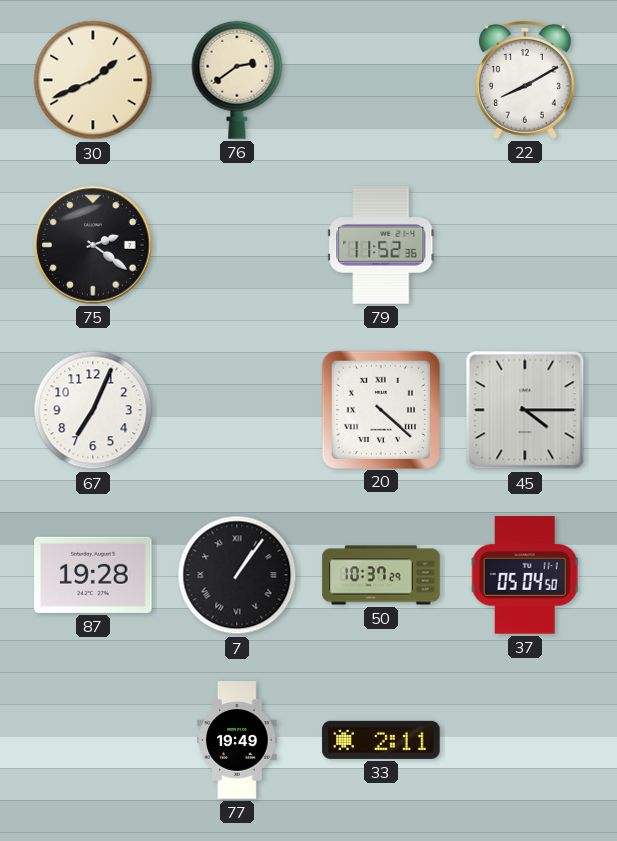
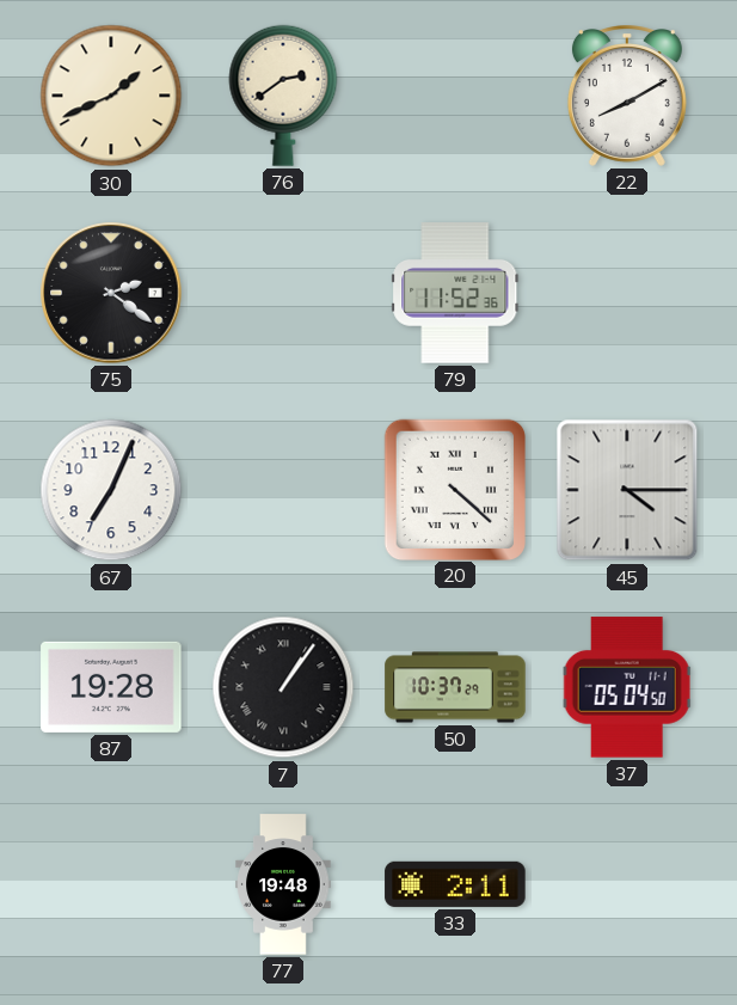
77: 19:49 -> 19:48
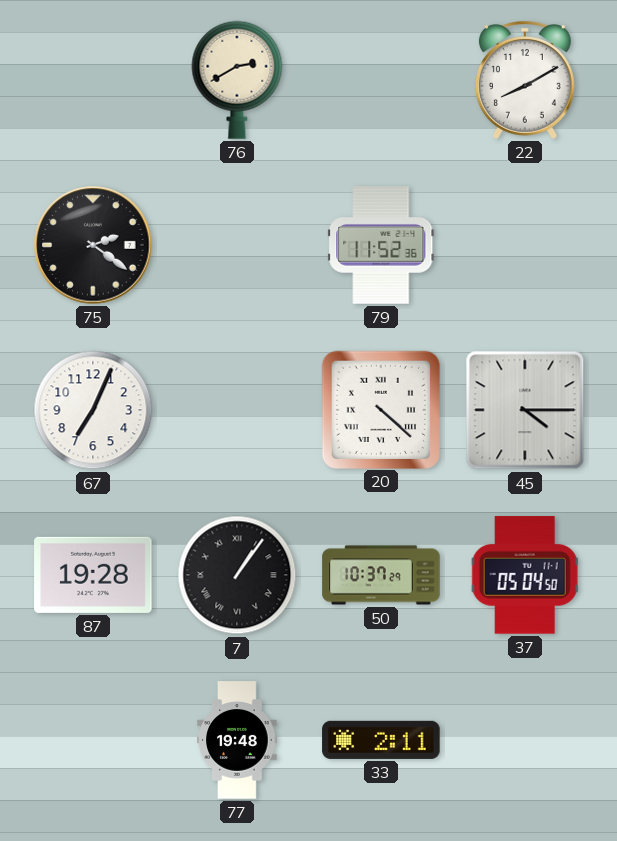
30: 1:41 -> none
76: 2:39 -> 2:40
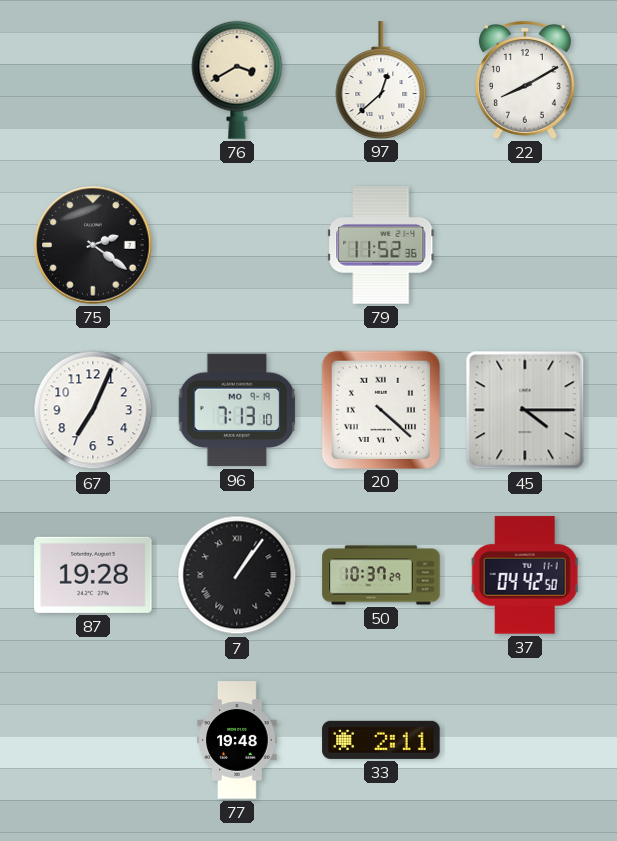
76: 2:40 -> 3:40
97: none -> 12:38
96: none -> 7:13
37: 05:04 -> 04:42
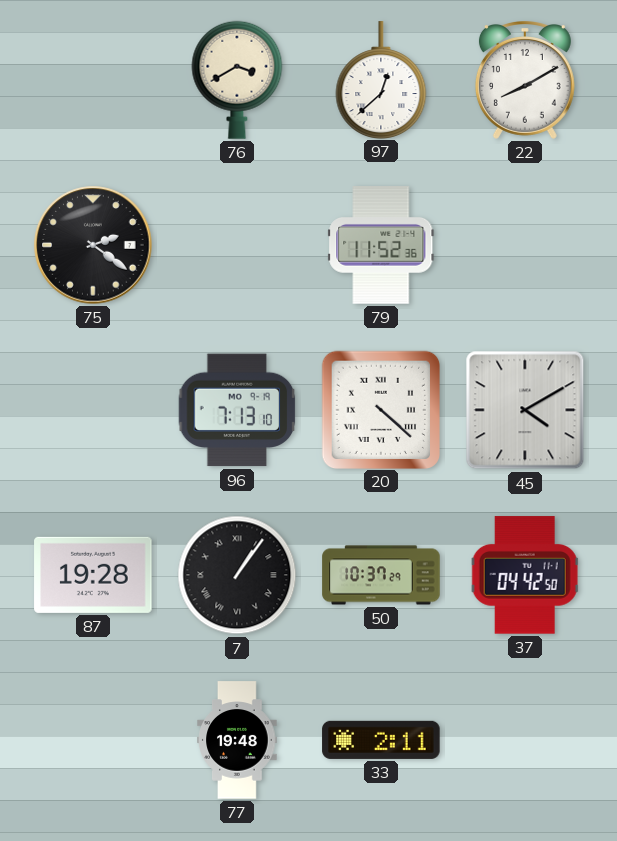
67: 7:04 -> none
45: 4:15 -> 4:10
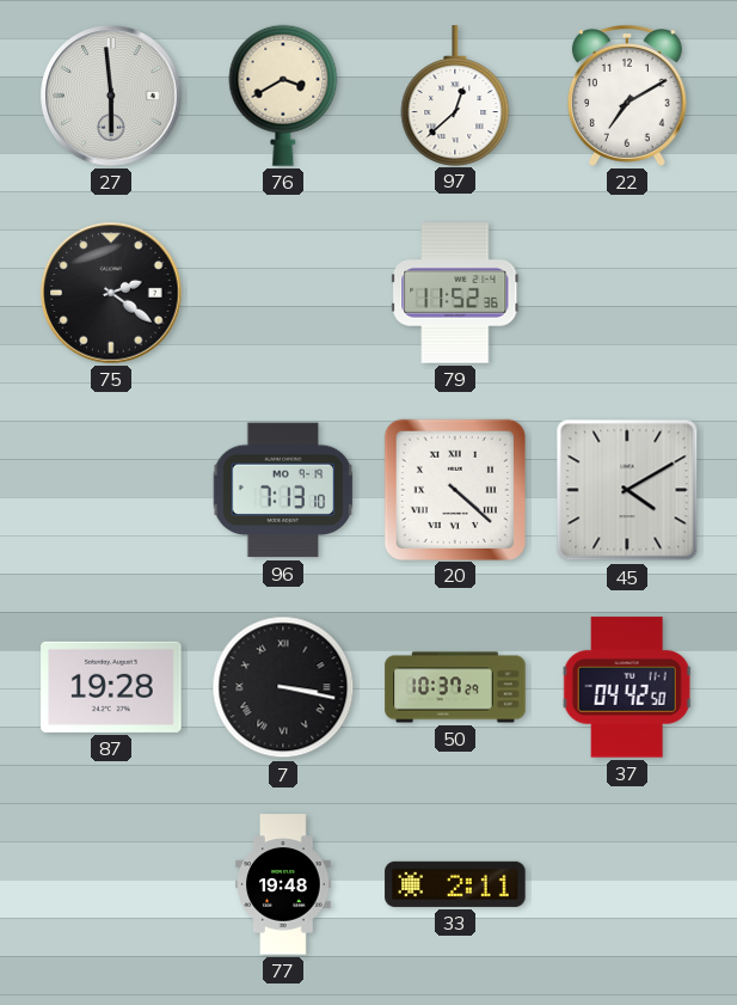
27: none -> 5:59
22: 8:10 -> 7:10
7: 1:06 -> 3:17
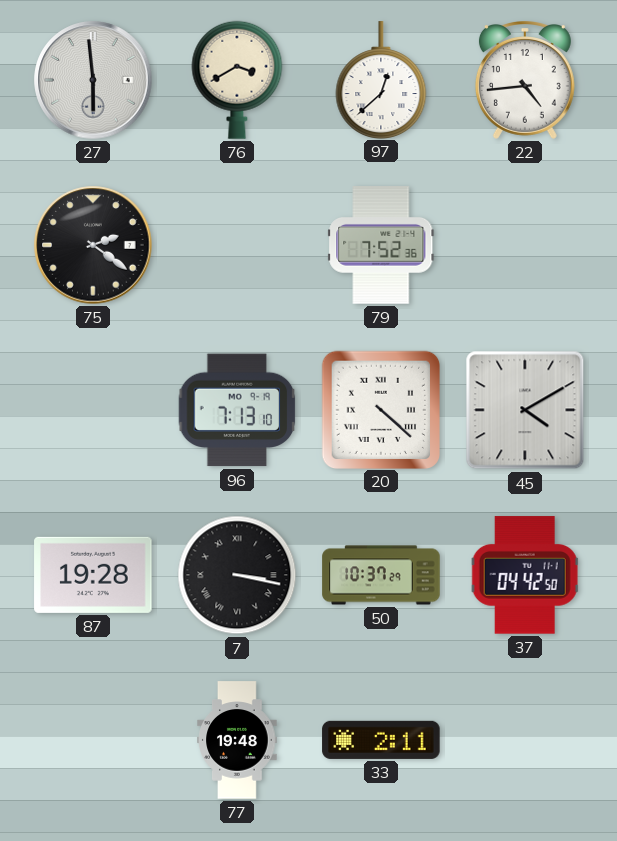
22: 7:10 -> 4:44
79: 11:52 -> 7:52
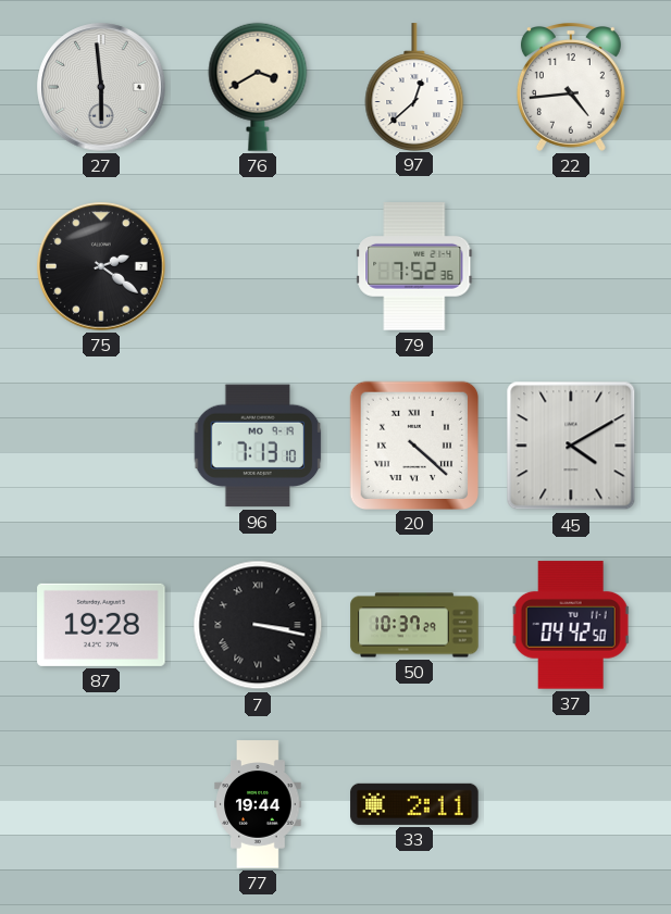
77: 19:48 -> 19:44
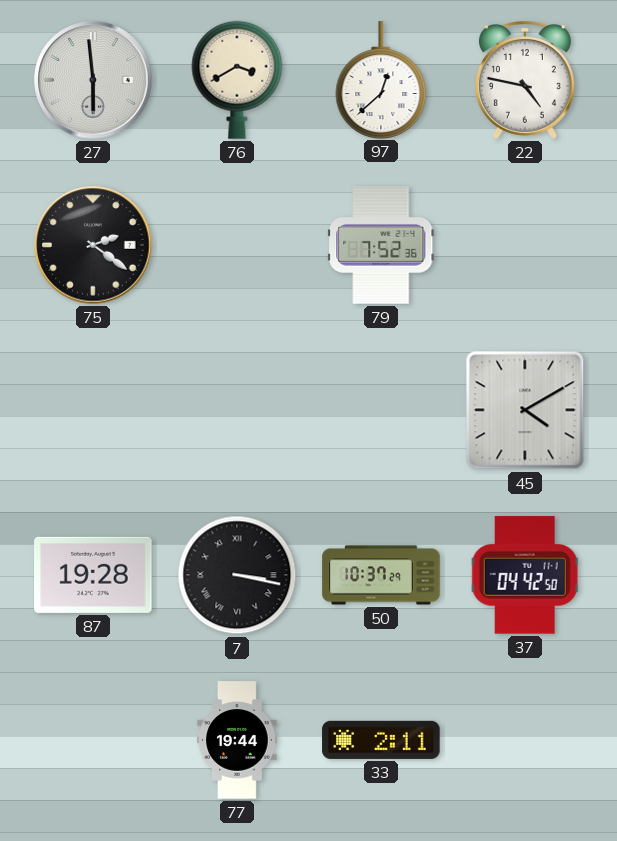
22: 4:44 -> 4:47
96: 7:13 -> none
20: 4:22 -> none
